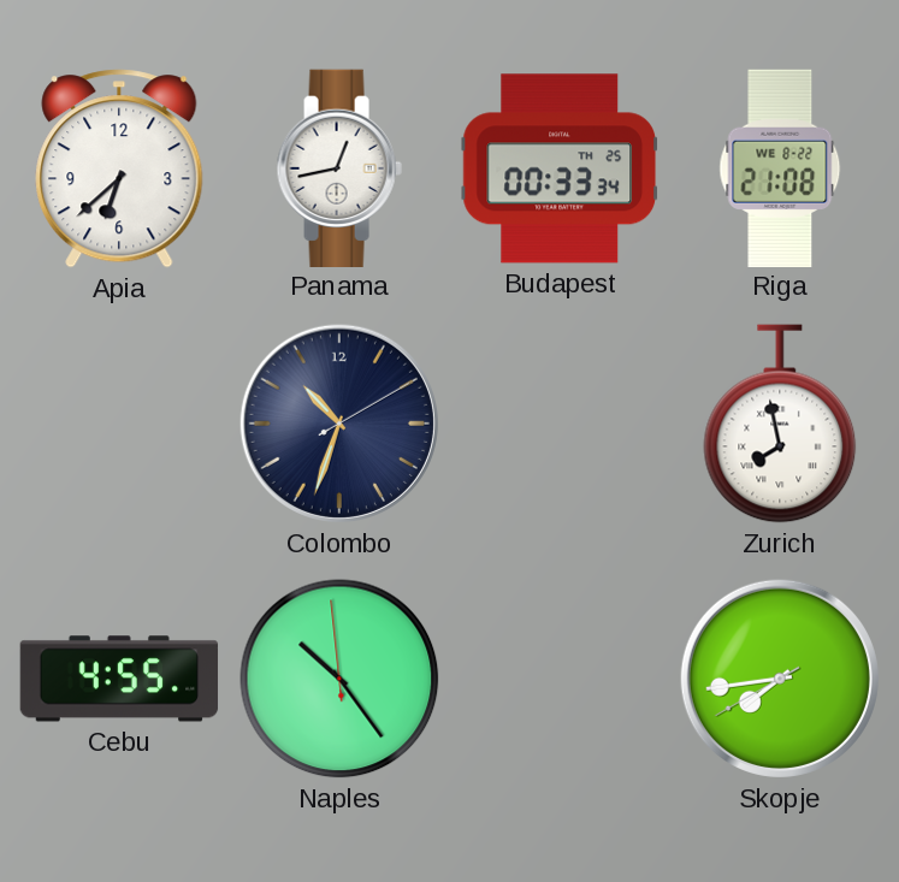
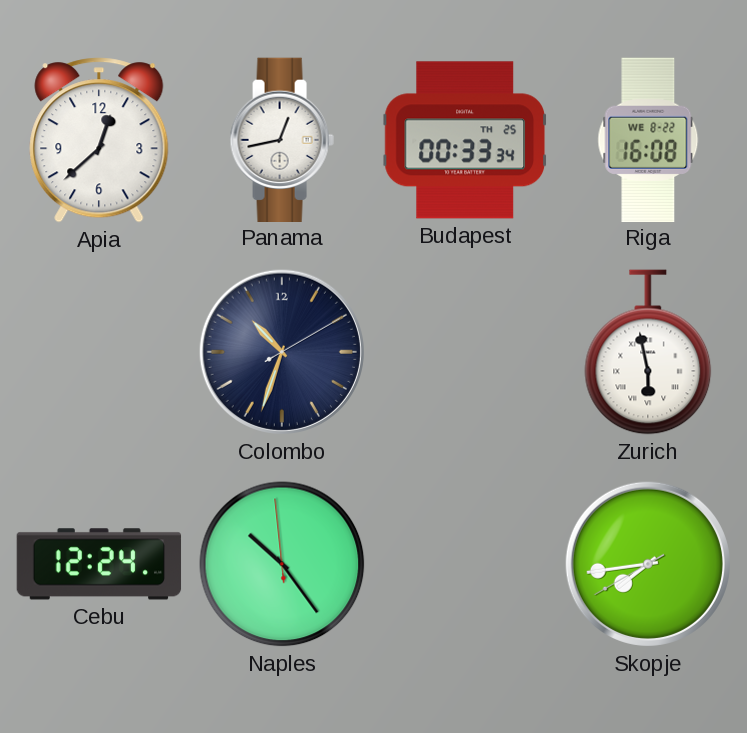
Apia: 6:38 -> 12:38
Riga: 21:08 -> 16:08
Zurich: 7:58 -> 5:58
Cebu: 4:55 -> 12:24
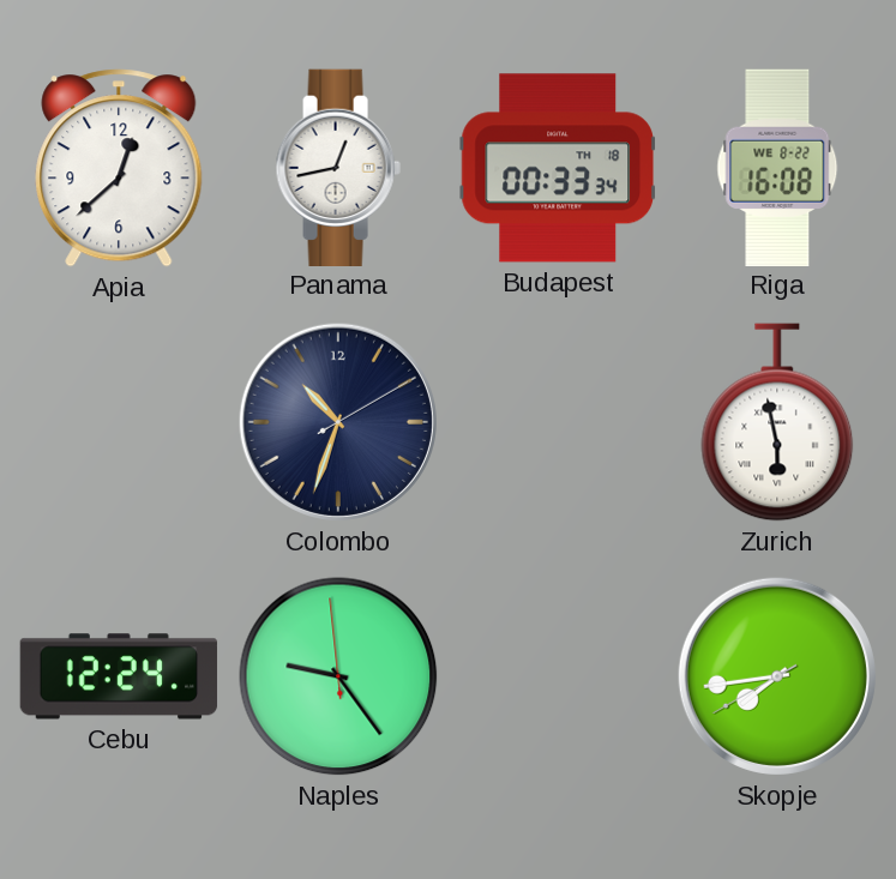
Budapest date: TH 25 -> TH 18
Naples: 10:23 -> 9:23
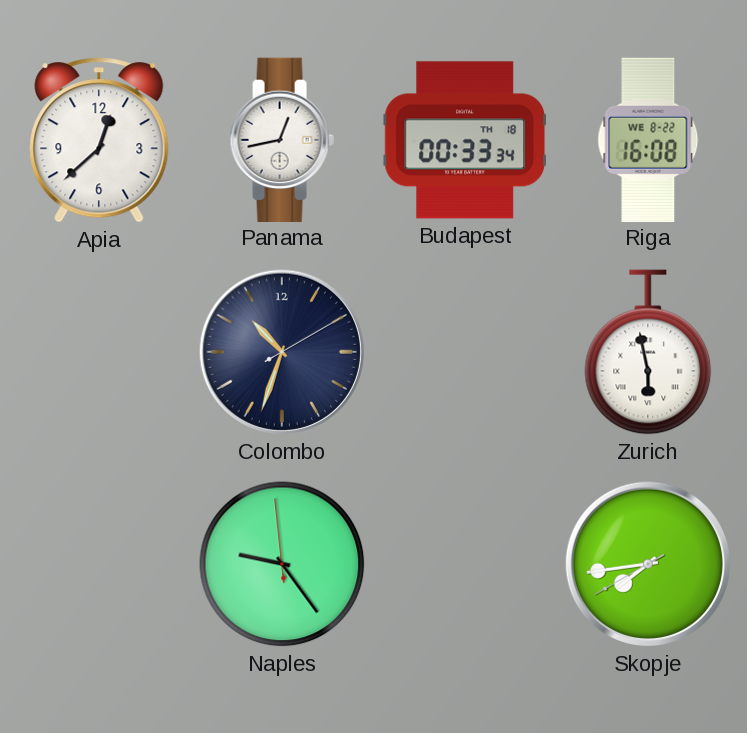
Cebu: 12:24 -> none
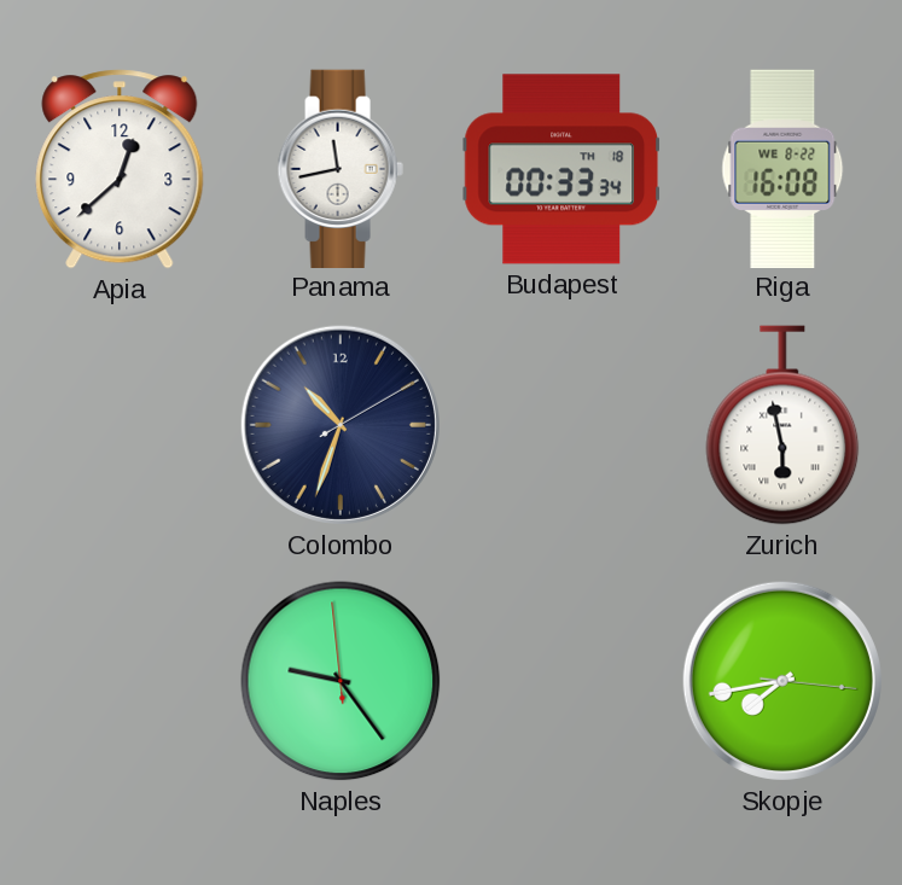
Panama: 12:43 -> 11:43
Skopje: 7:43:40 -> 7:43:16
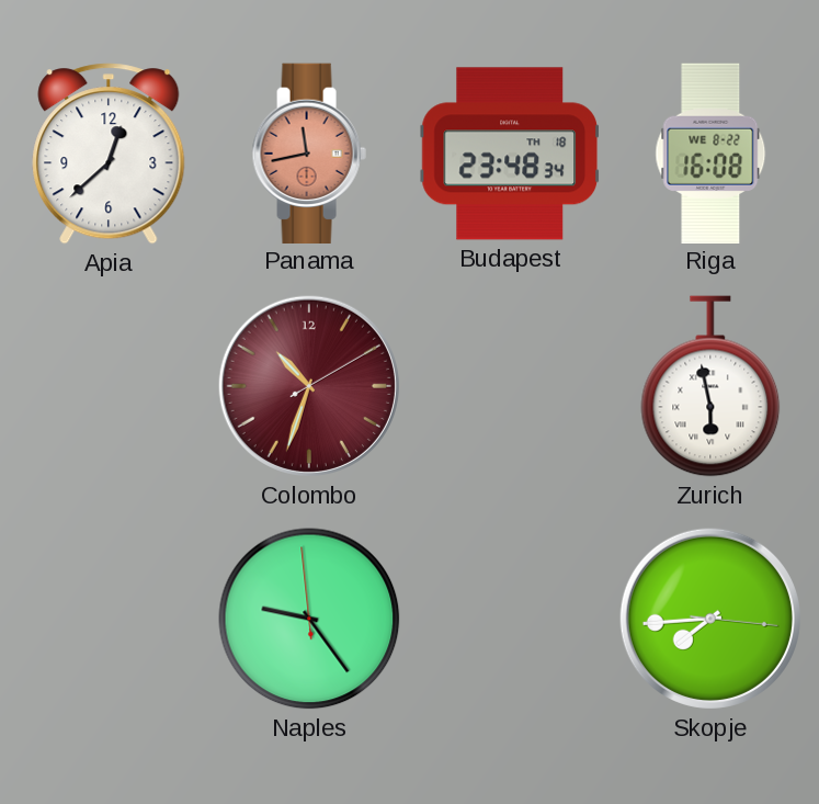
Panama dial: white -> salmon
Budapest: 00:33 -> 23:48
Colombo dial: navy -> burgundy
Skopje: 7:43 -> 7:44
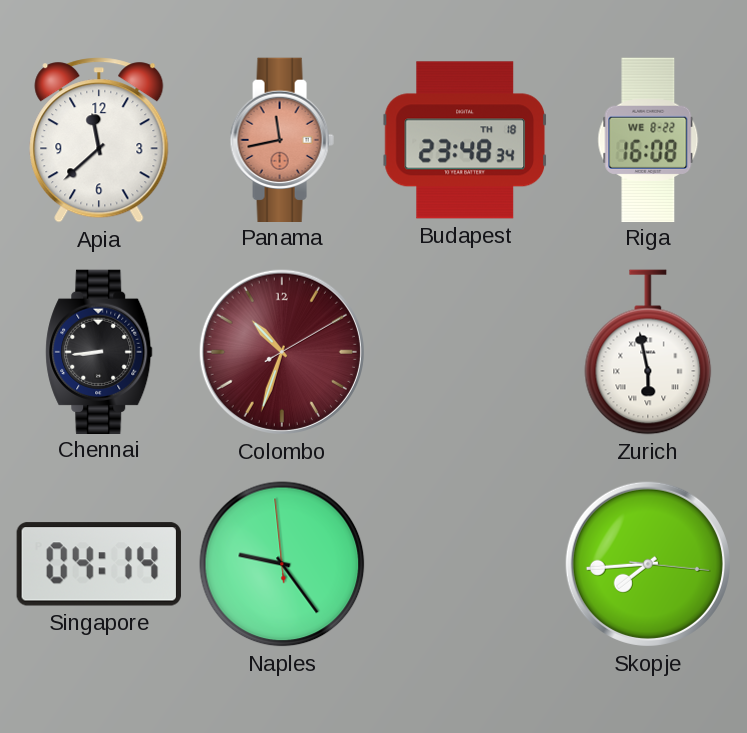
Apia: 12:38 -> 11:38
Chennai: none -> 8:44
Singapore: none -> 04:14
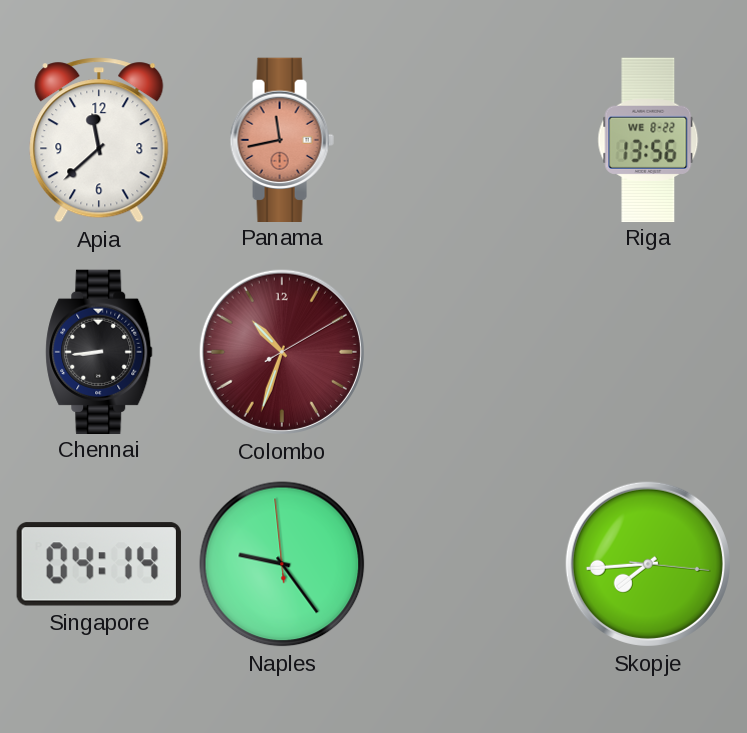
Budapest: 23:48 -> none
Riga: 16:08 -> 13:56
Zurich: 5:58 -> none
